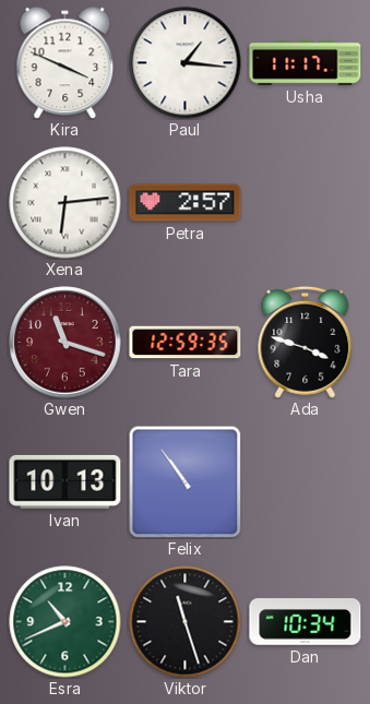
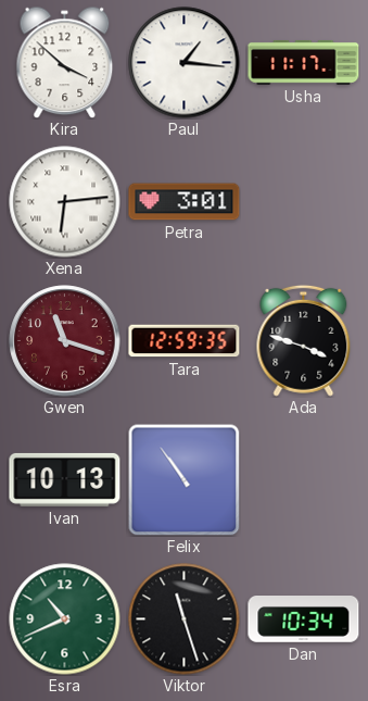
Kira: 3:49 -> 3:52
Petra: 2:57 -> 3:01
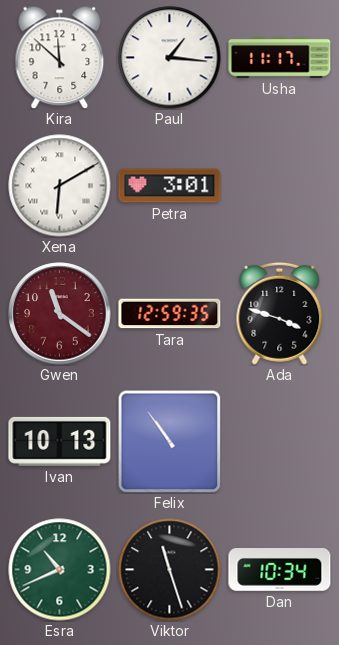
Kira: 3:52 -> 11:52
Xena: 6:14 -> 6:10
Gwen: 11:18 -> 11:21
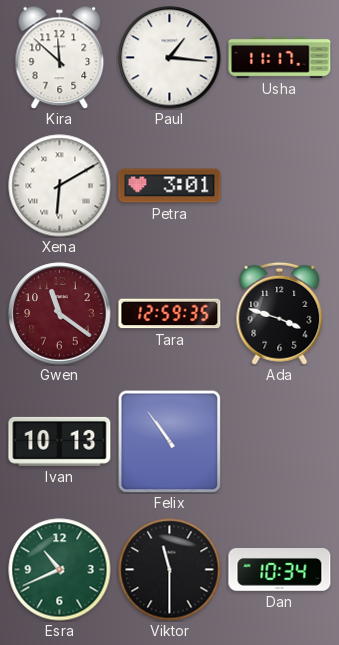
Viktor: 11:27 -> 11:30
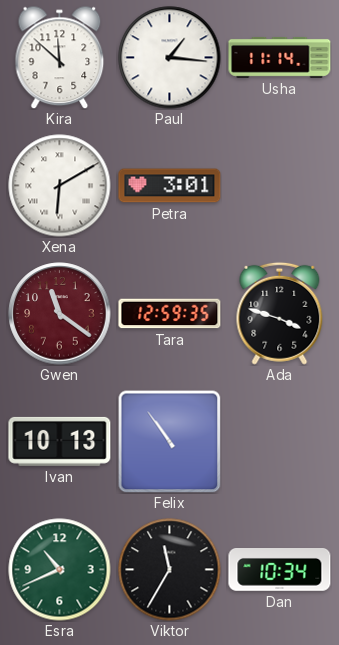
Usha: 11:17 -> 11:14
Viktor: 11:30 -> 11:35
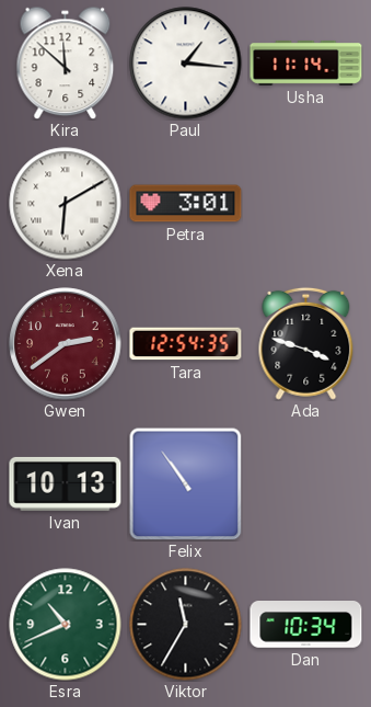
Gwen: 11:21 -> 2:39
Tara: 12:59 -> 12:54
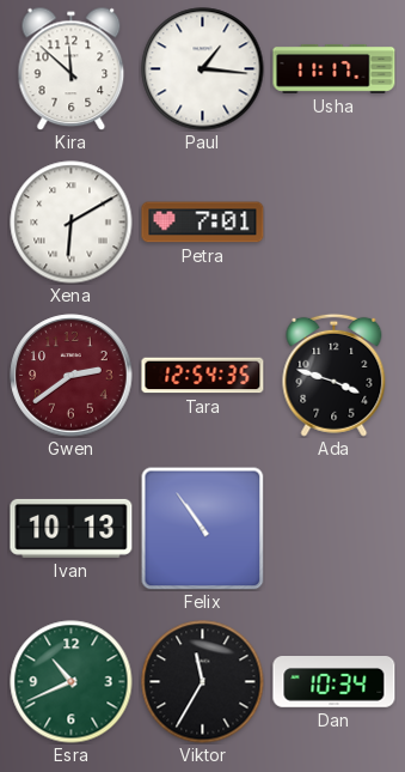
Usha: 11:14 -> 11:17
Petra: 3:01 -> 7:01
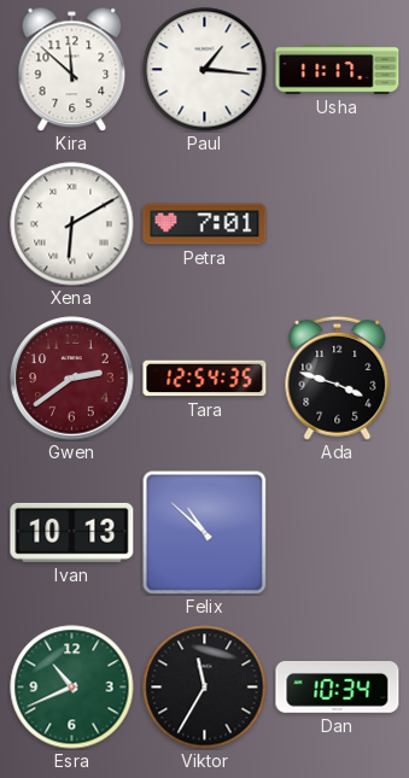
Felix: 10:54 -> 10:52
